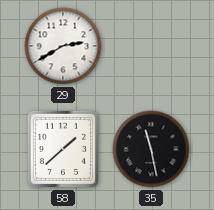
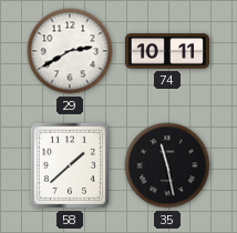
74: none -> 10:11
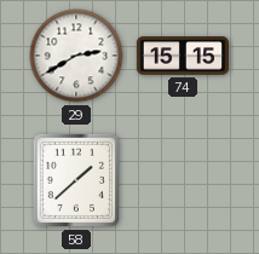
74: 10:11 -> 15:15
35: 11:28 -> none
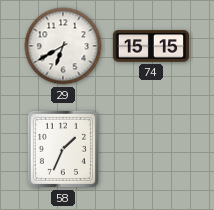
29: 2:40 -> 6:40
58: 1:38 -> 1:34
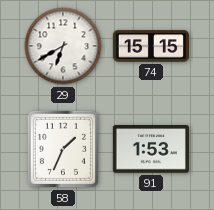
91: none -> 1:53
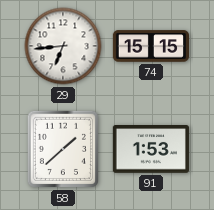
29: 6:40 -> 6:44
58: 1:34 -> 1:38
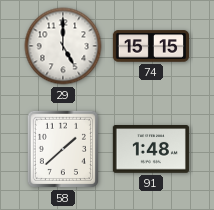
29: 6:44 -> 5:00
91: 1:53 -> 1:48
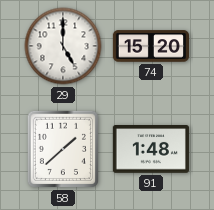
74: 15:15 -> 15:20
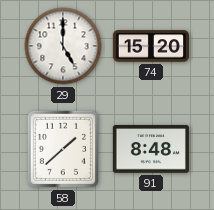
91: 1:48 -> 8:48
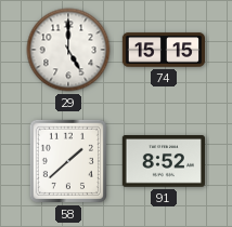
74: 15:20 -> 15:15
91: 8:48 -> 8:52
